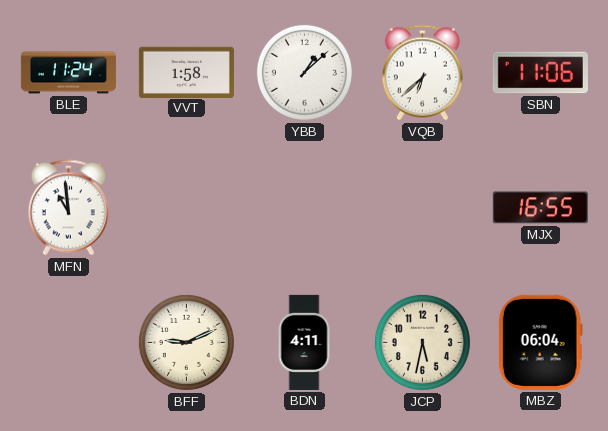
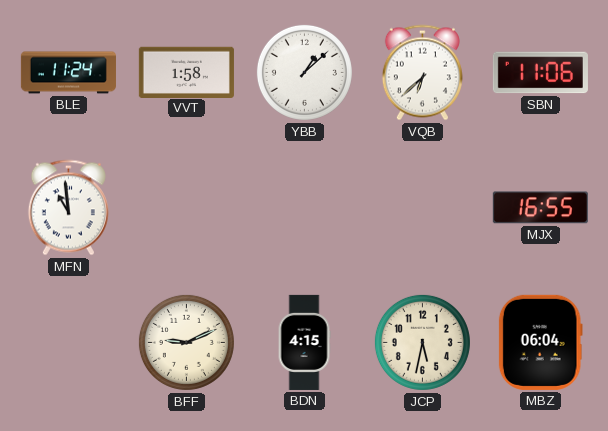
BDN: 4:11 -> 4:15
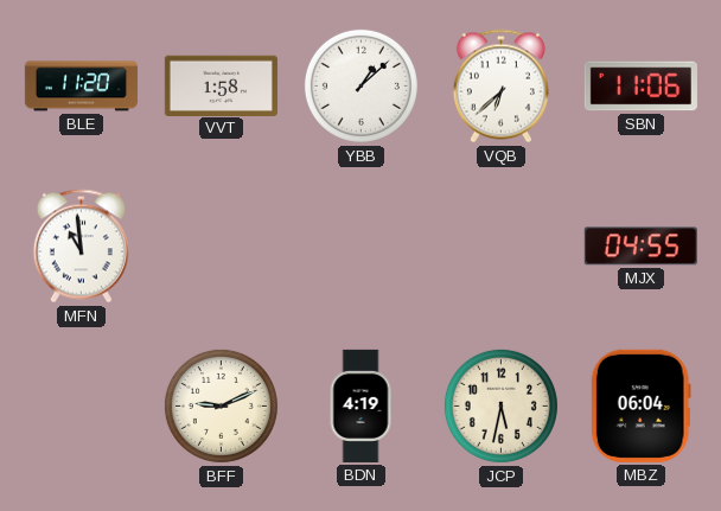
BLE: 11:24 -> 11:20
MJX: 16:55 -> 04:55
BDN: 4:15 -> 4:19
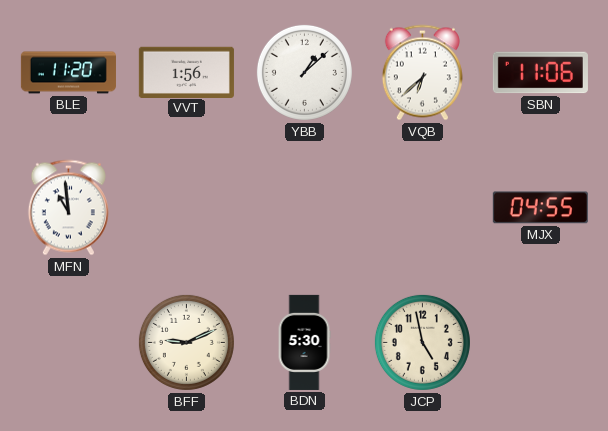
VVT: 1:58 -> 1:56
BDN: 4:19 -> 5:30
JCP: 5:32 -> 4:58
MBZ: 06:04 -> none
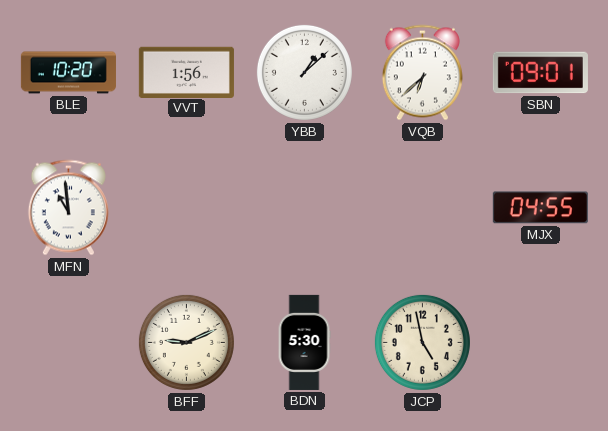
BLE: 11:20 -> 10:20
SBN: 11:06 -> 09:01
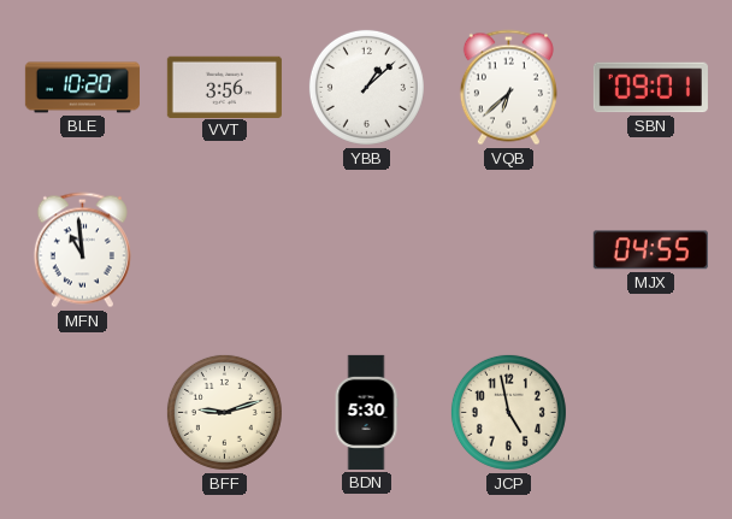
VVT: 1:56 -> 3:56
BFF: 9:11 -> 9:12
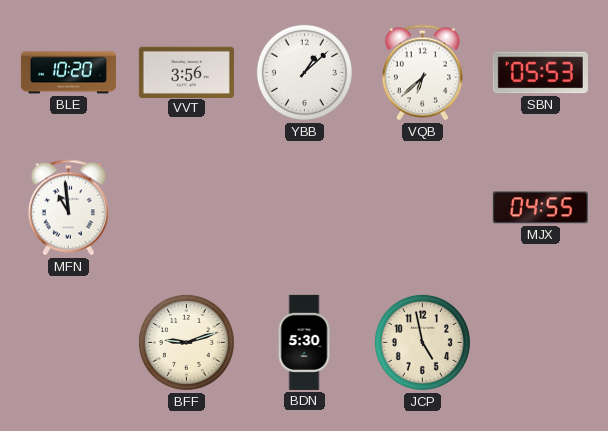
SBN: 09:01 -> 05:53
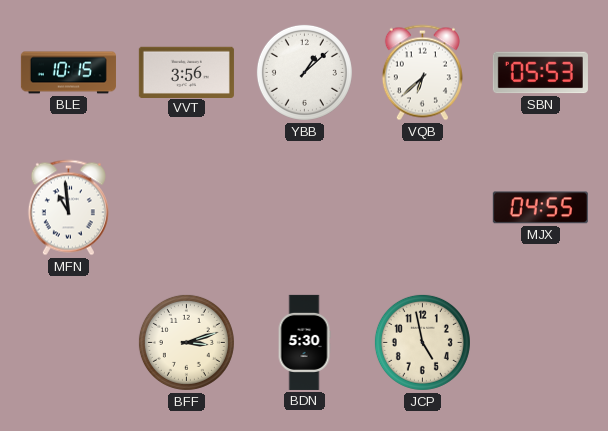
BLE: 10:20 -> 10:15
BFF: 9:12 -> 3:12
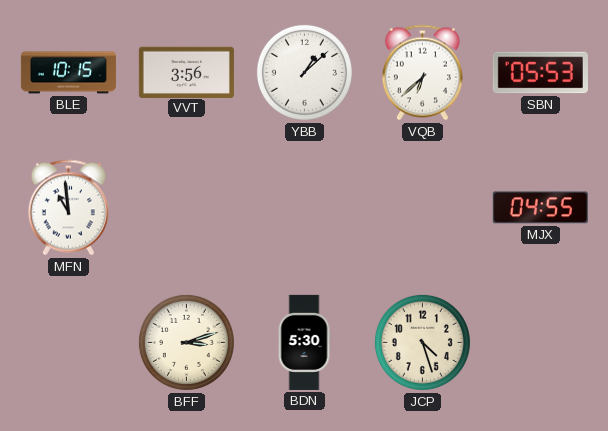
JCP: 4:58 -> 4:27
